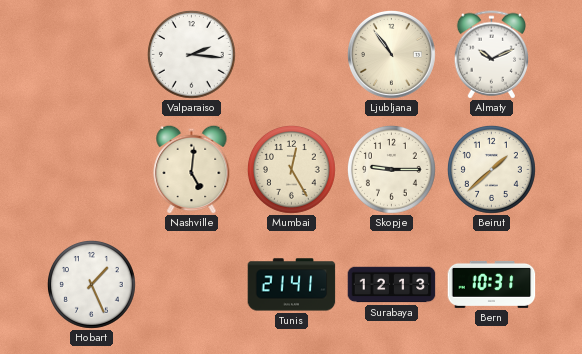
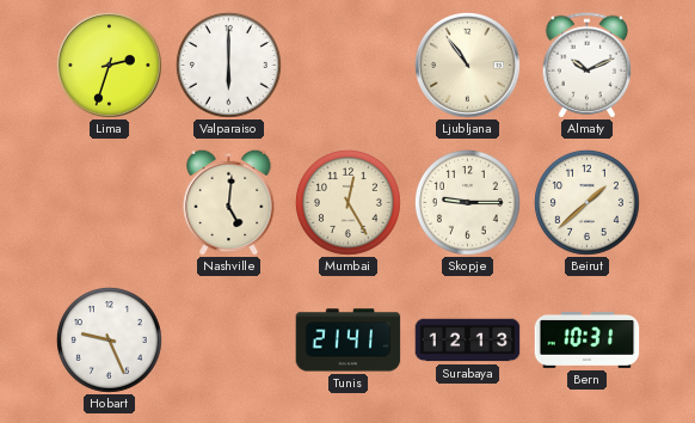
Lima: none -> 2:33
Valparaiso: 2:16 -> 6:00
Hobart: 1:26 -> 9:26
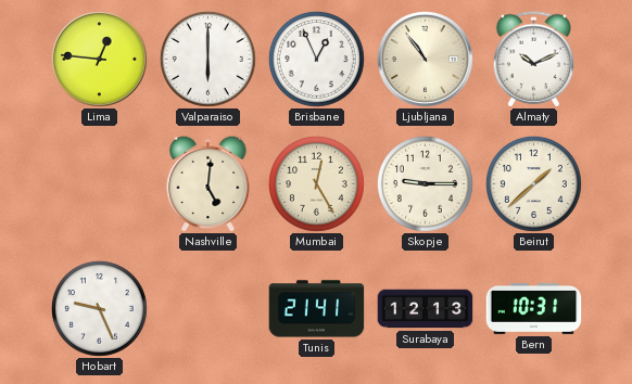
Lima: 2:33 -> 12:46
Brisbane: none -> 12:56
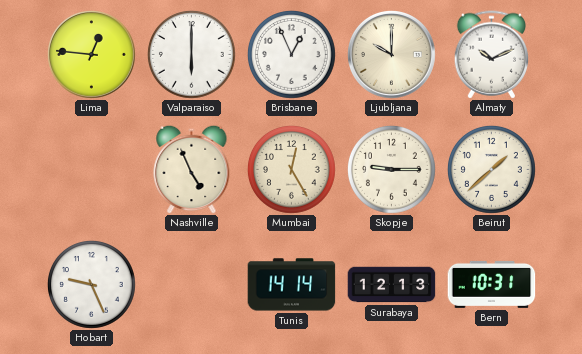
Ljubljana: 10:54 -> 10:00
Nashville: 5:01 -> 4:56
Tunis: 21:41 -> 14:14
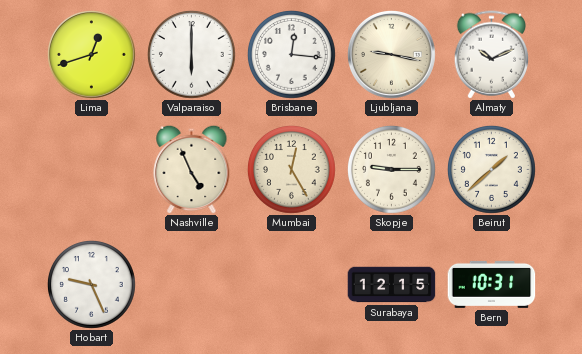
Lima: 12:46 -> 12:42
Brisbane: 12:56 -> 12:16
Ljubljana: 10:00 -> 9:17
Tunis: 14:14 -> none
Surabaya: 12:13 -> 12:15
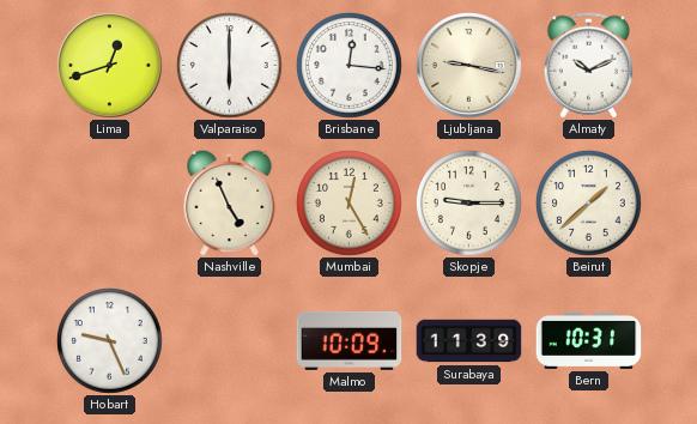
Malmo: none -> 10:09
Surabaya: 12:15 -> 11:39
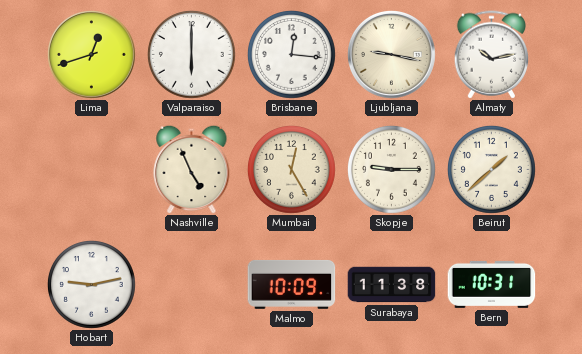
Almaty: 10:11 -> 10:13
Hobart: 9:26 -> 9:13
Surabaya: 11:39 -> 11:38
